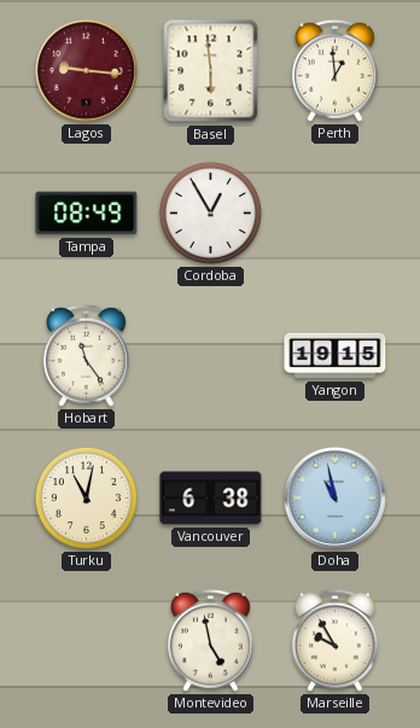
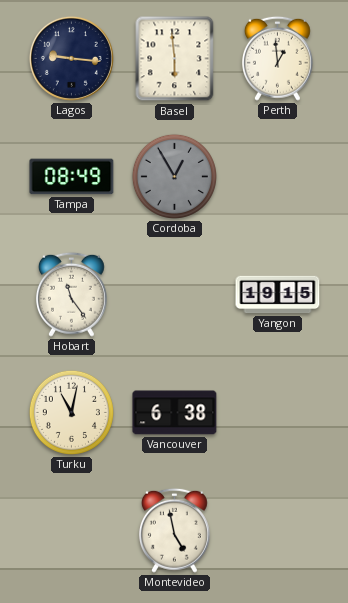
Lagos dial: burgundy -> navy
Cordoba dial: white -> grey
Doha: 10:58 -> none
Marseille: 9:55 -> none
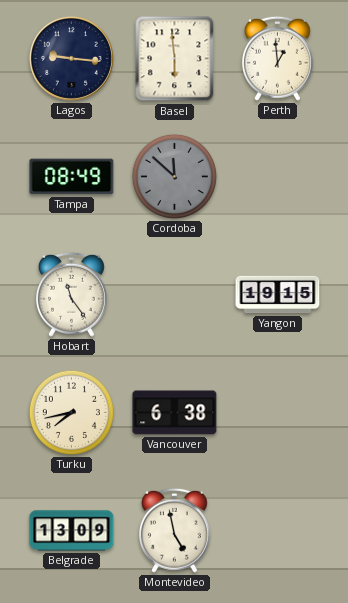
Cordoba: 12:55 -> 11:52
Turku: 11:02 -> 7:43
Belgrade: none -> 13:09
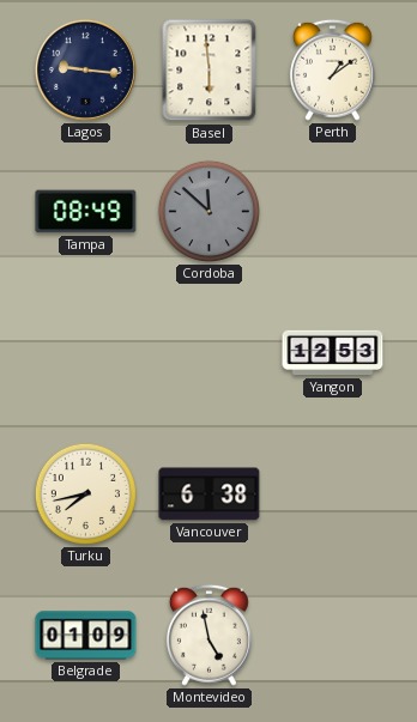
Perth: 12:59 -> 1:09
Hobart: 11:24 -> none
Yangon: 19:15 -> 12:53
Belgrade: 13:09 -> 01:09
